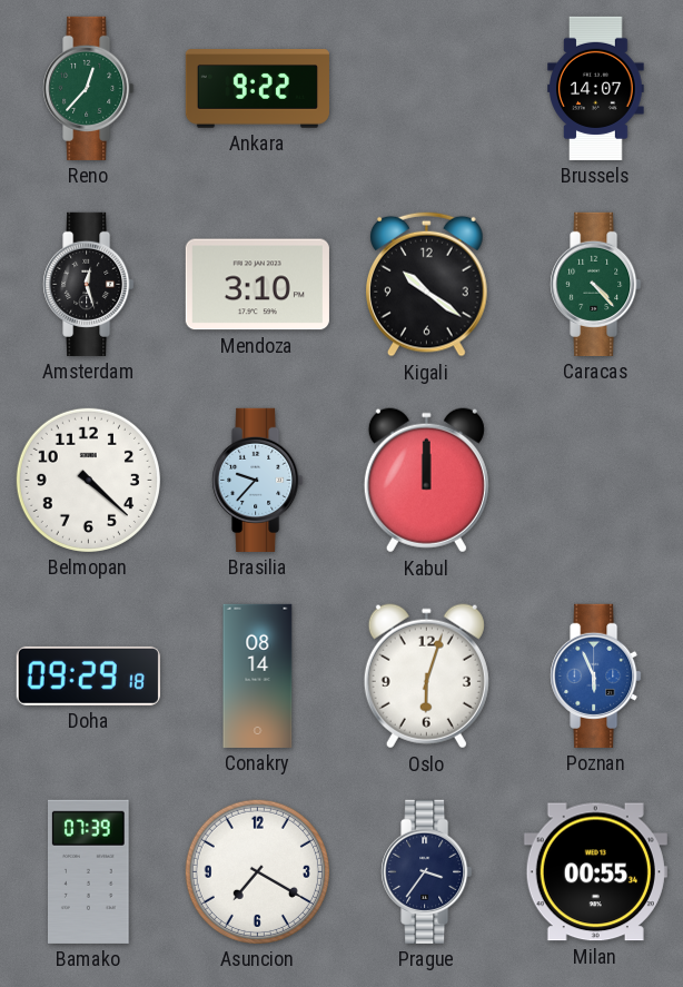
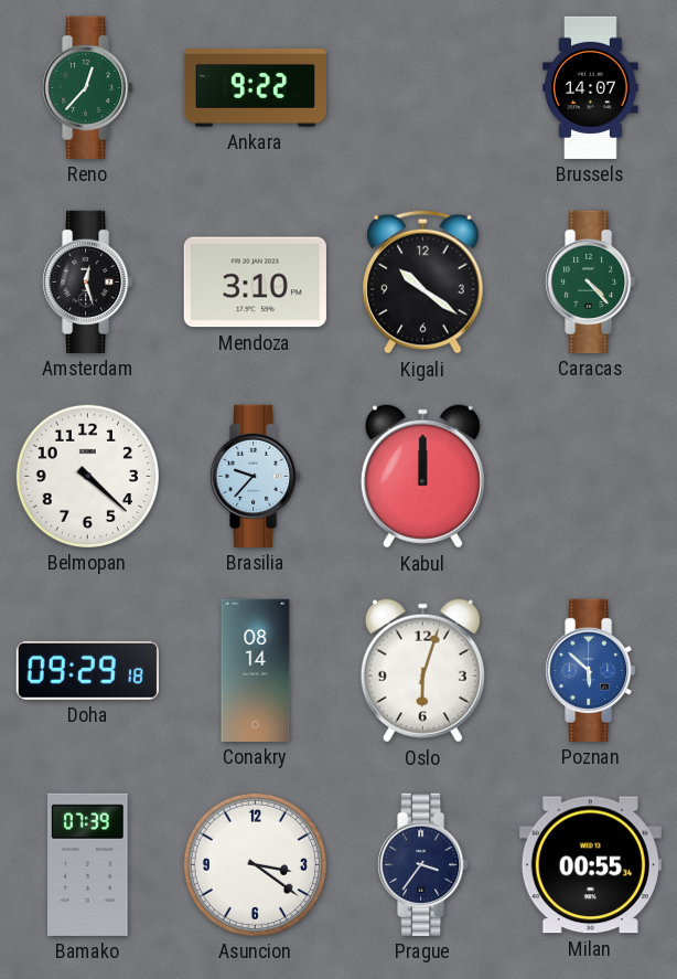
Poznan: 5:56 -> 5:52
Asuncion: 7:20 -> 3:21
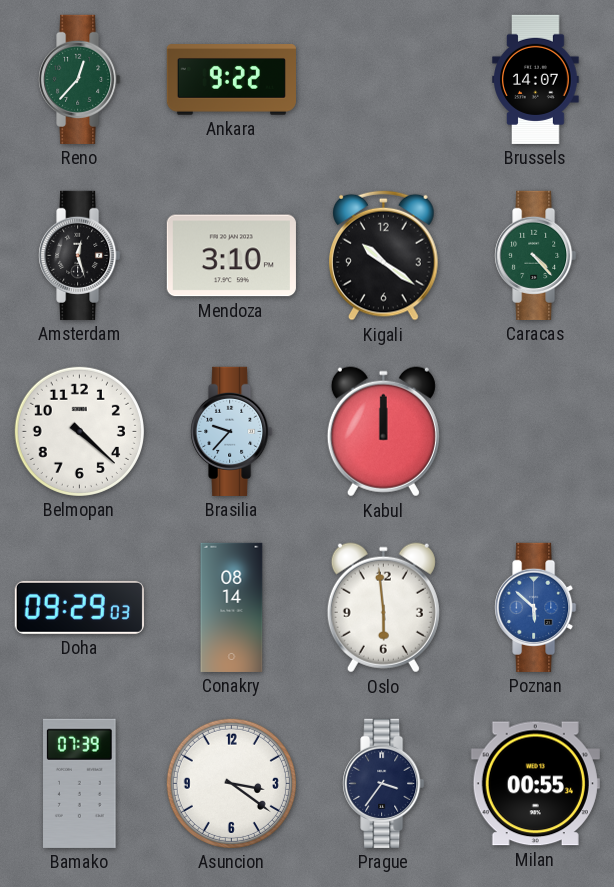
Doha: 09:29:18 -> 09:29:03
Oslo: 6:03 -> 5:59
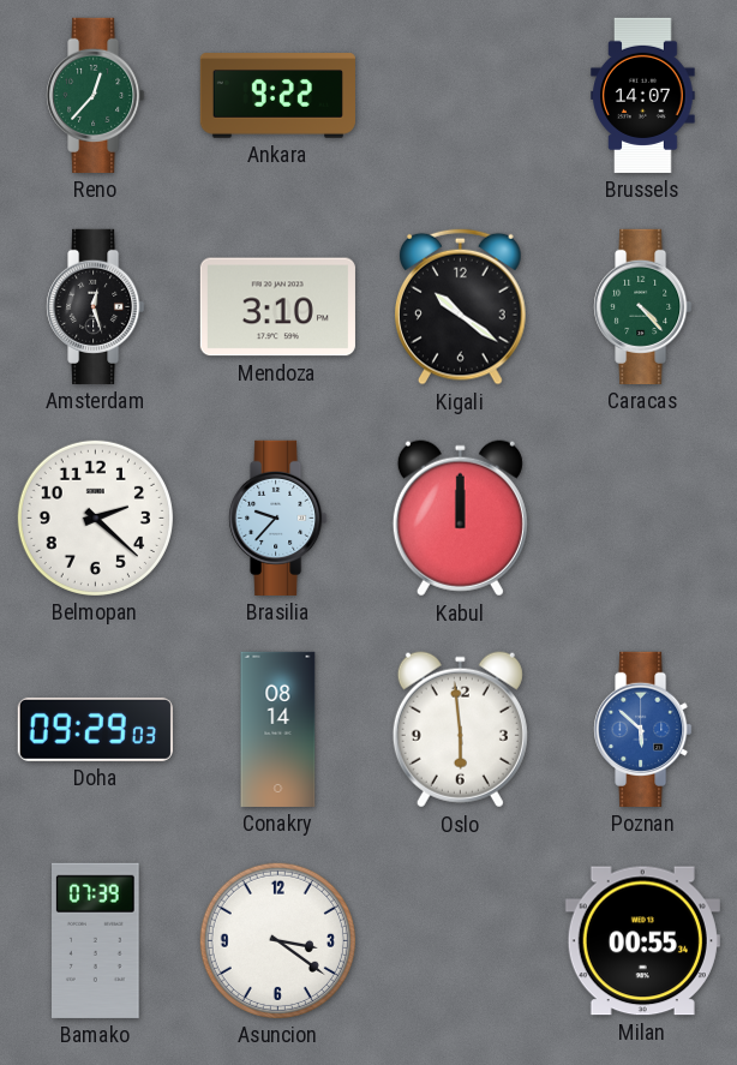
Belmopan: 4:22 -> 2:22
Prague: 3:36 -> none
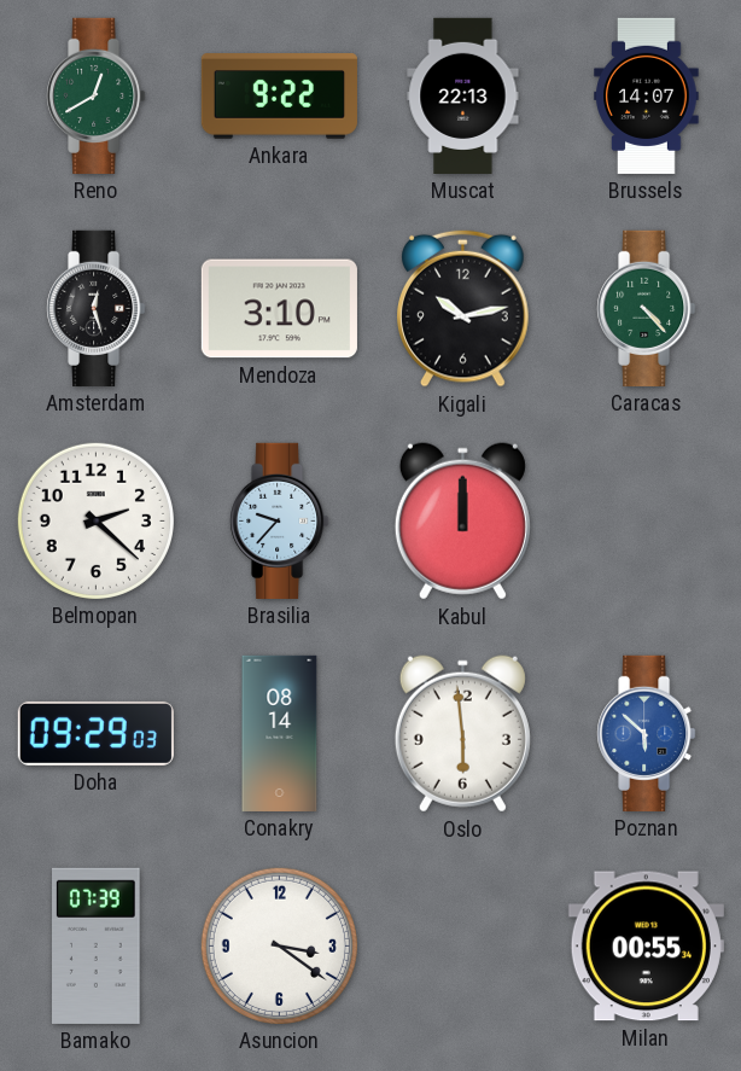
Reno: 12:37 -> 12:40
Muscat: none -> 22:13
Kigali: 10:21 -> 10:13
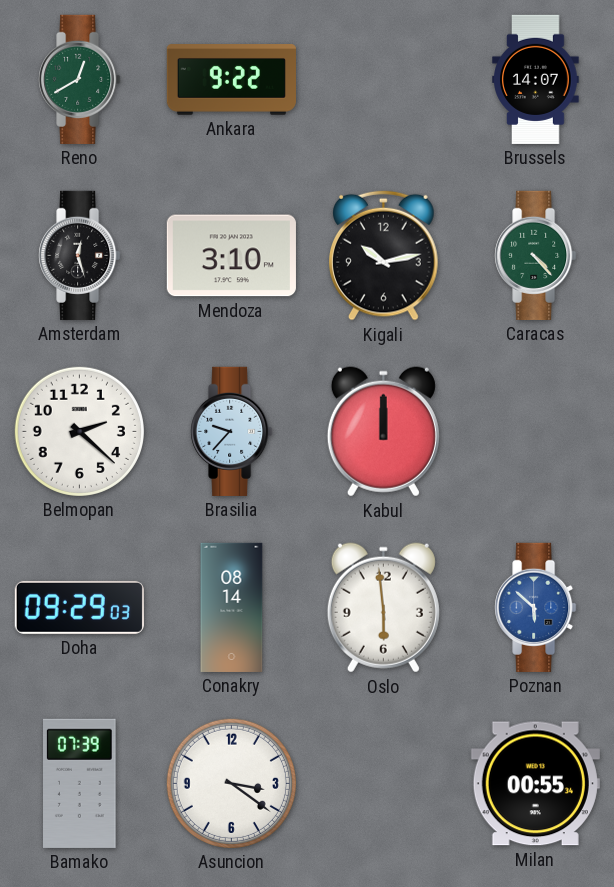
Muscat: 22:13 -> none
